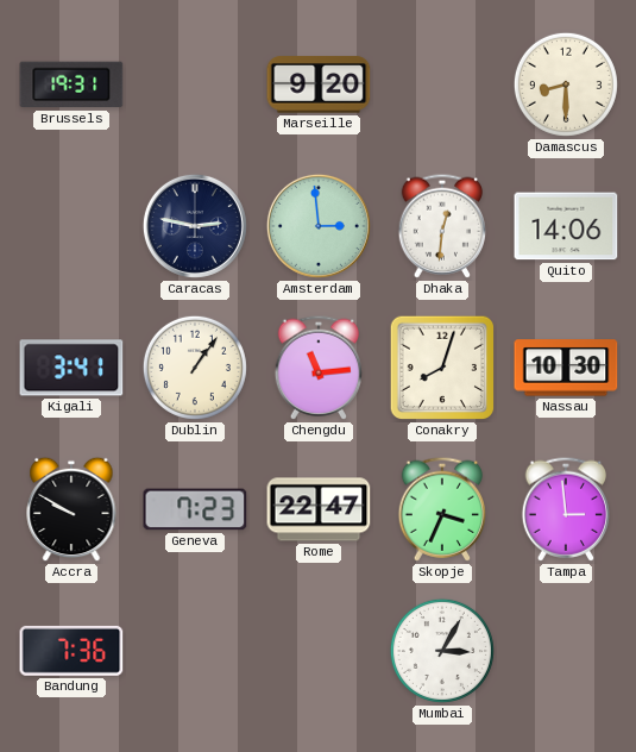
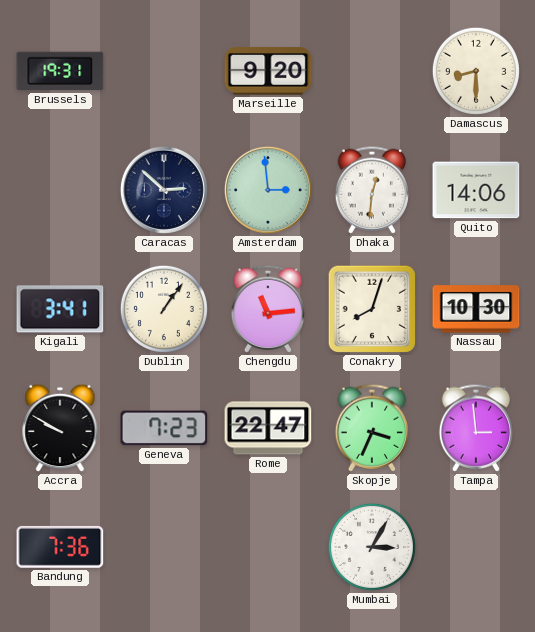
Caracas: 2:47 -> 2:52
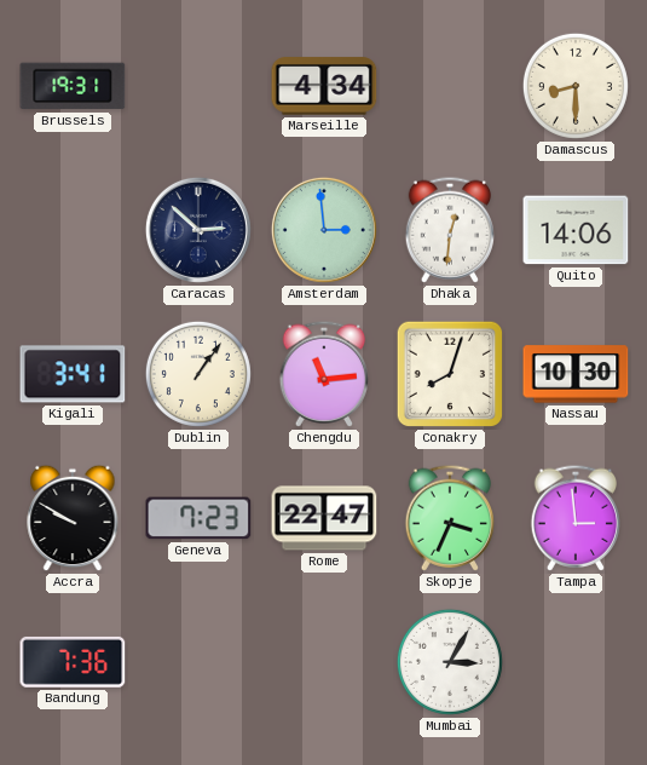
Marseille: 9:20 -> 4:34
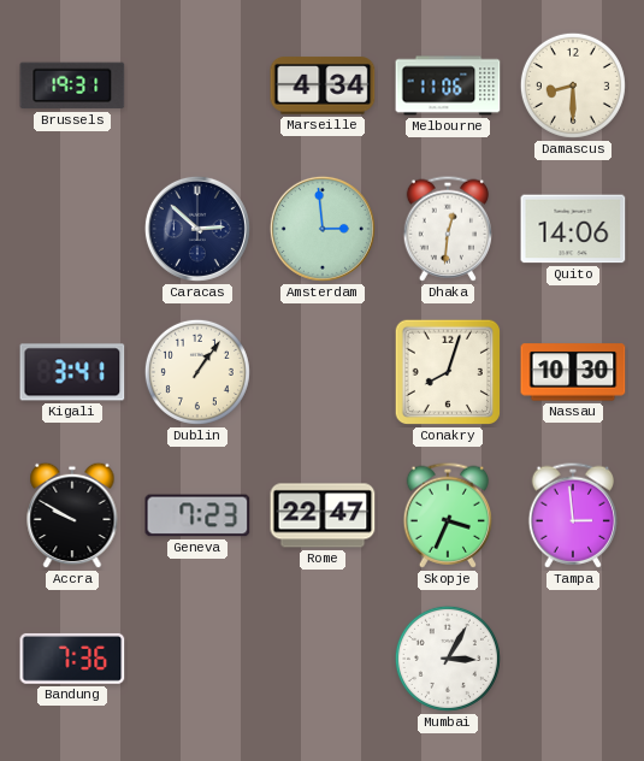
Melbourne: none -> 11:06
Chengdu: 11:14 -> none
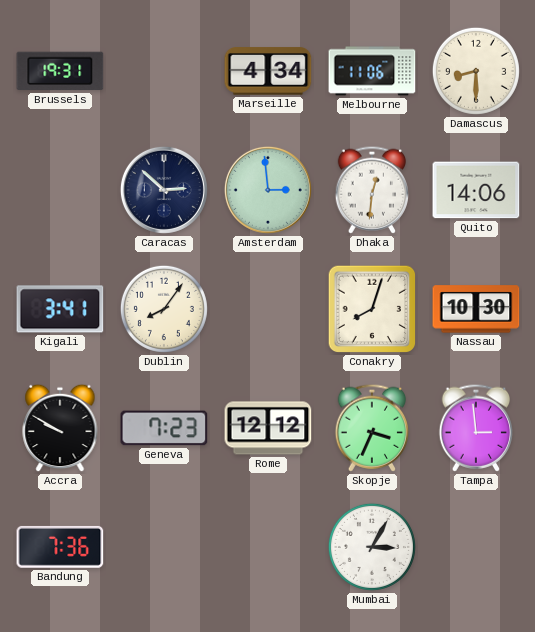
Dublin: 1:06 -> 8:06
Rome: 22:47 -> 12:12
